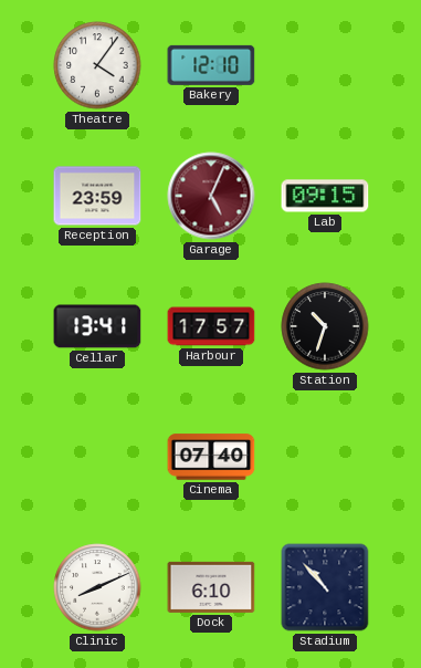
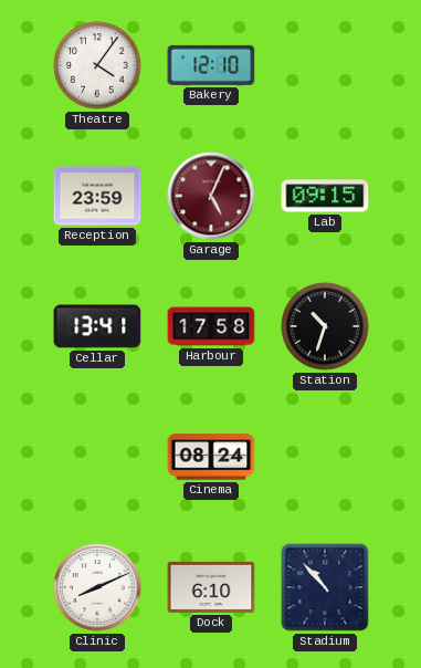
Harbour: 17:57 -> 17:58
Cinema: 07:40 -> 08:24
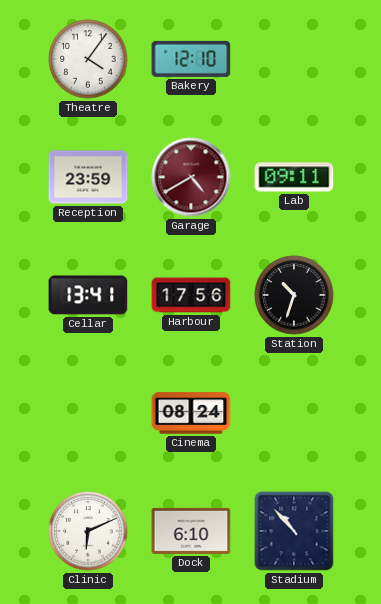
Garage: 5:04 -> 4:40
Lab: 09:15 -> 09:11
Harbour: 17:58 -> 17:56
Clinic: 8:11 -> 6:11
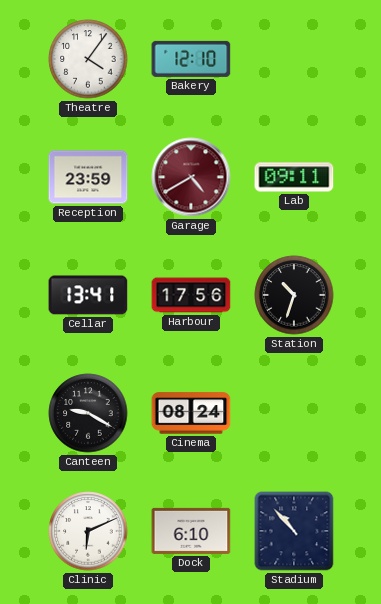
Canteen: none -> 9:20
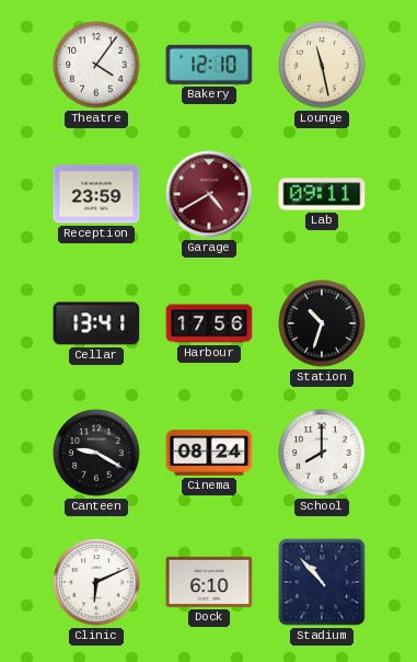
Lounge: none -> 11:28
School: none -> 8:00
